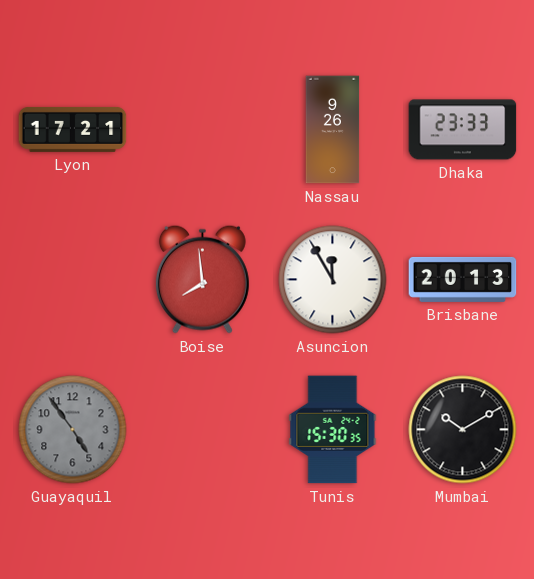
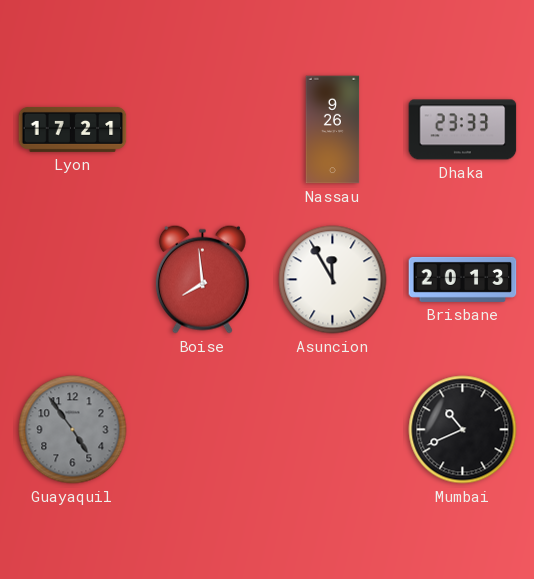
Tunis: 15:30 -> none
Mumbai: 10:10 -> 10:41
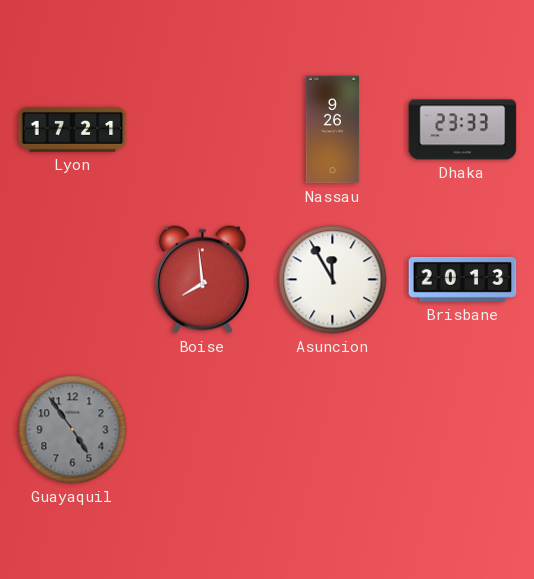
Mumbai: 10:41 -> none
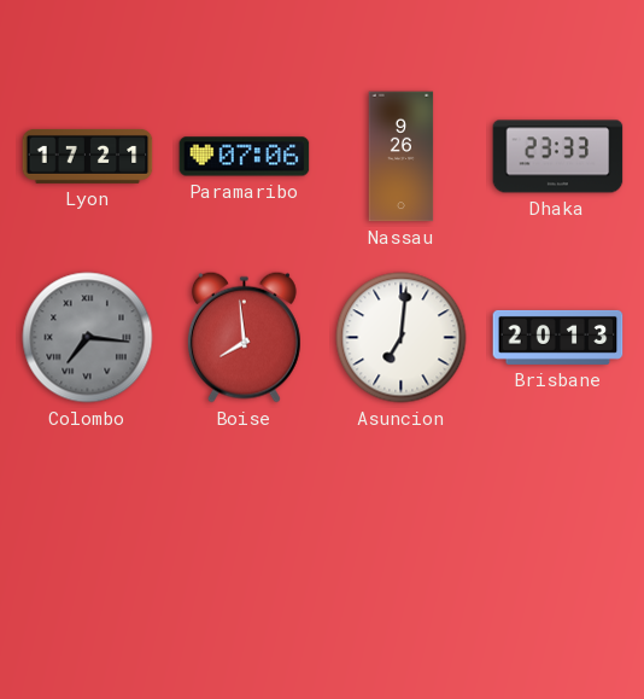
Paramaribo: none -> 07:06
Colombo: none -> 7:16
Asuncion: 11:55 -> 7:01
Guayaquil: 4:54 -> none
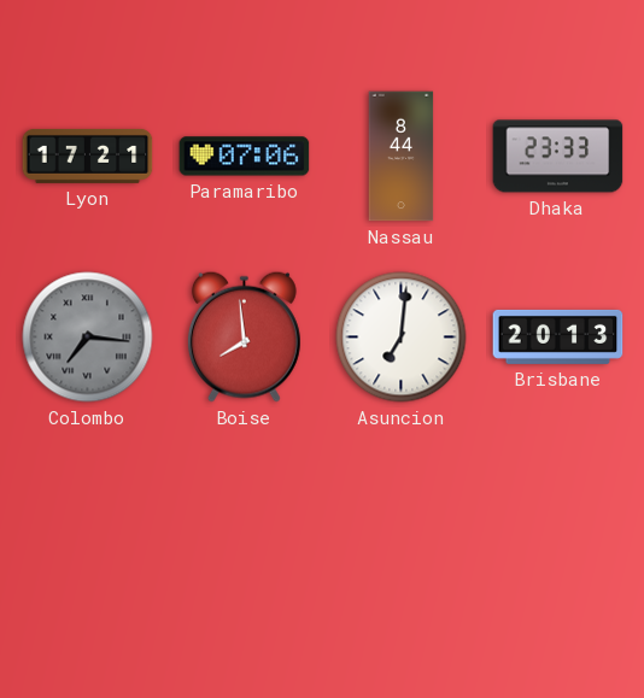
Nassau: 9:26 -> 8:44
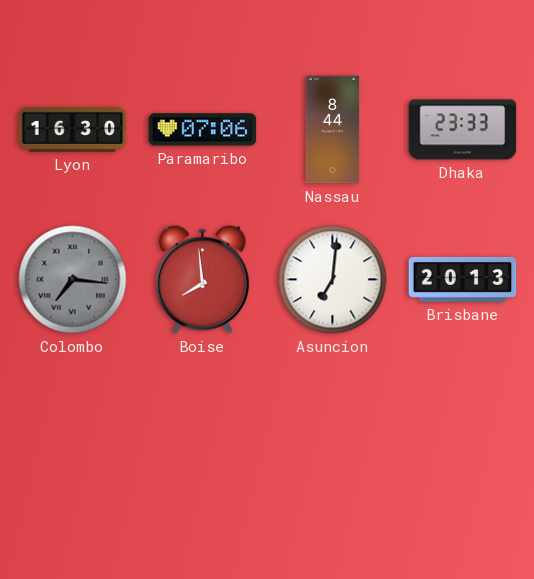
Lyon: 17:21 -> 16:30
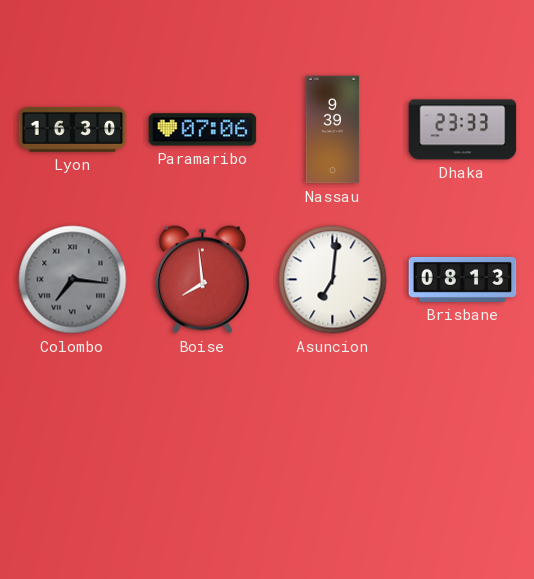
Nassau: 8:44 -> 9:39
Brisbane: 20:13 -> 08:13
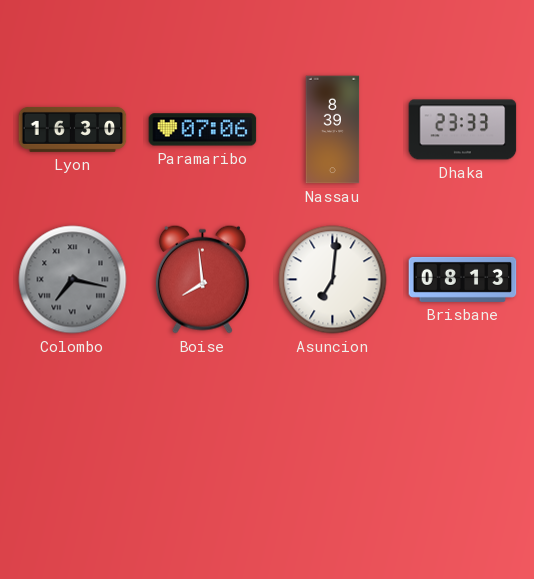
Nassau: 9:39 -> 8:39
Colombo: 7:16 -> 7:17
